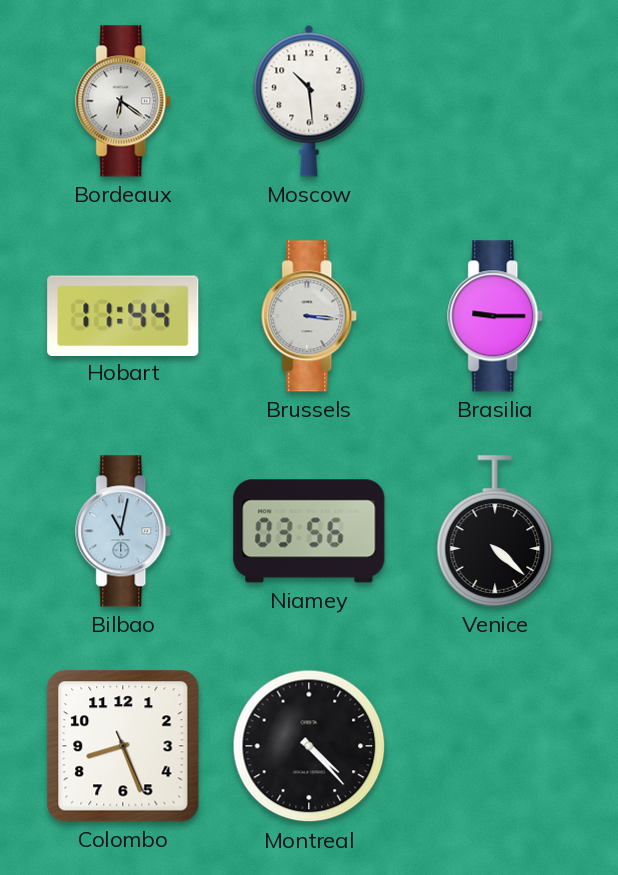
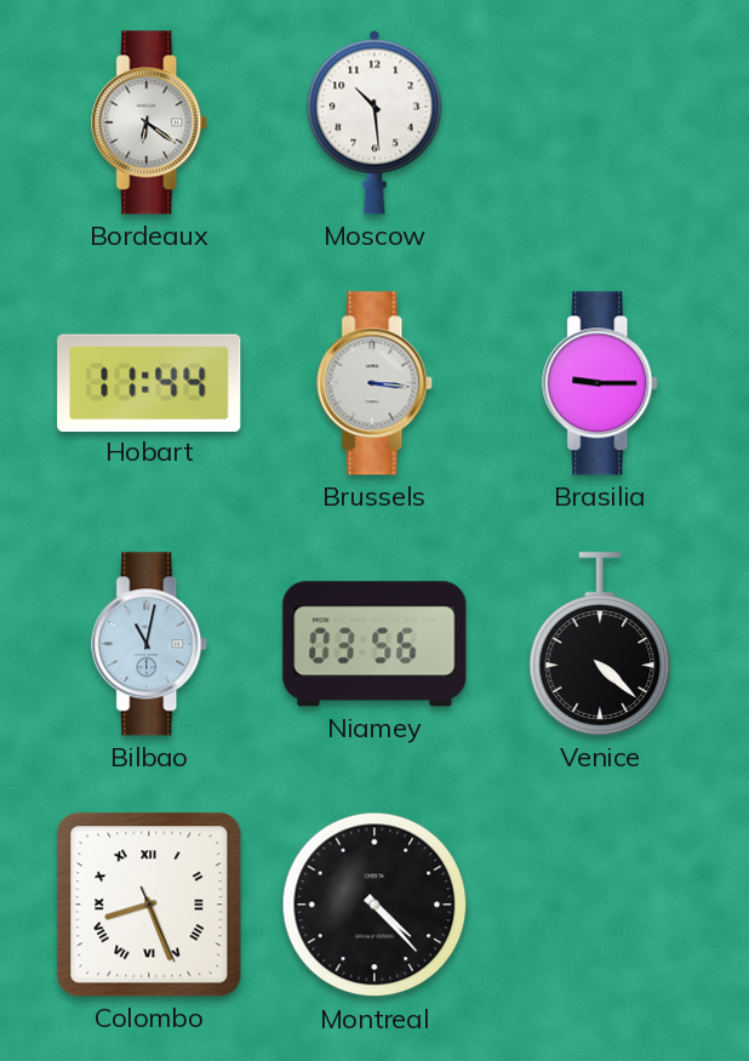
Colombo numerals: Arabic -> Roman
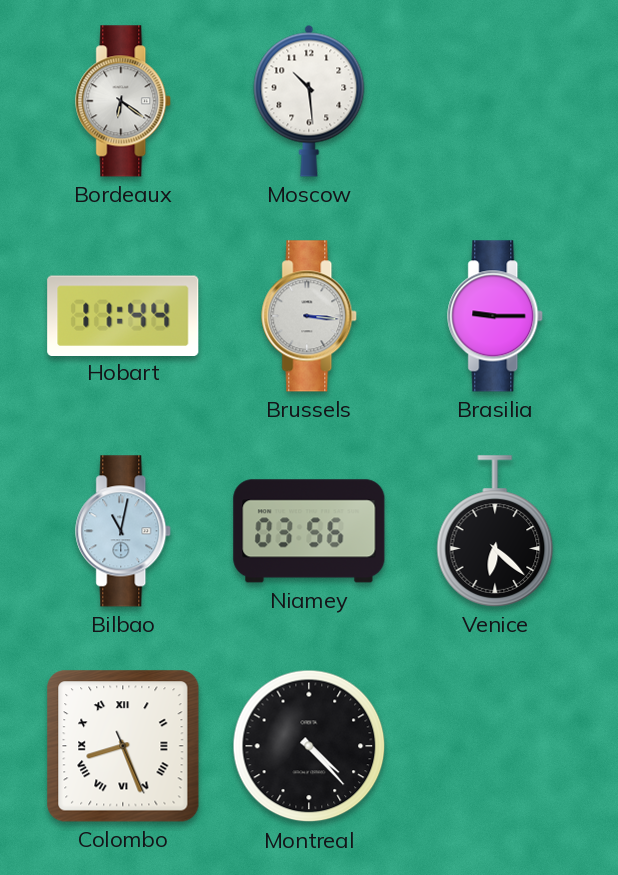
Venice: 4:22 -> 6:22
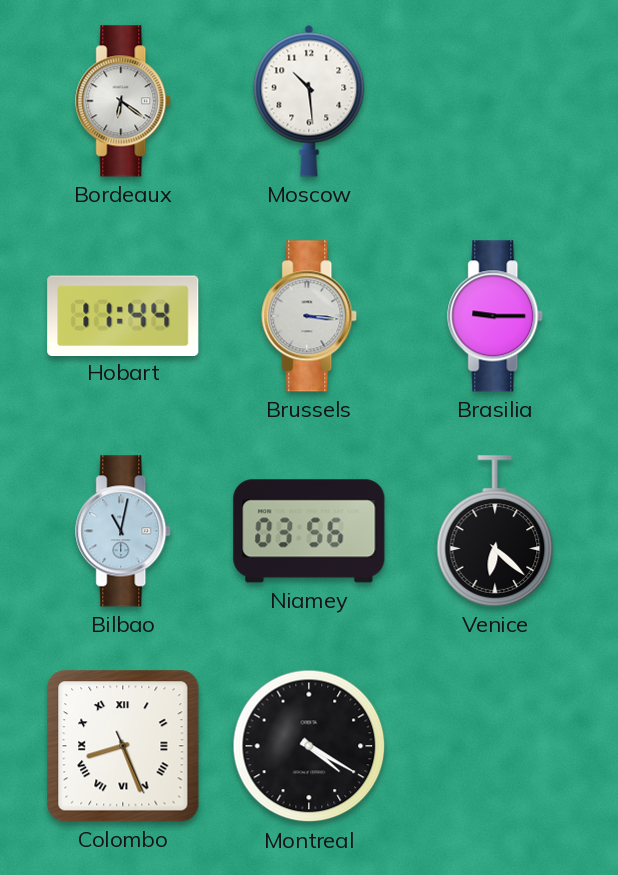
Montreal: 4:23 -> 4:20
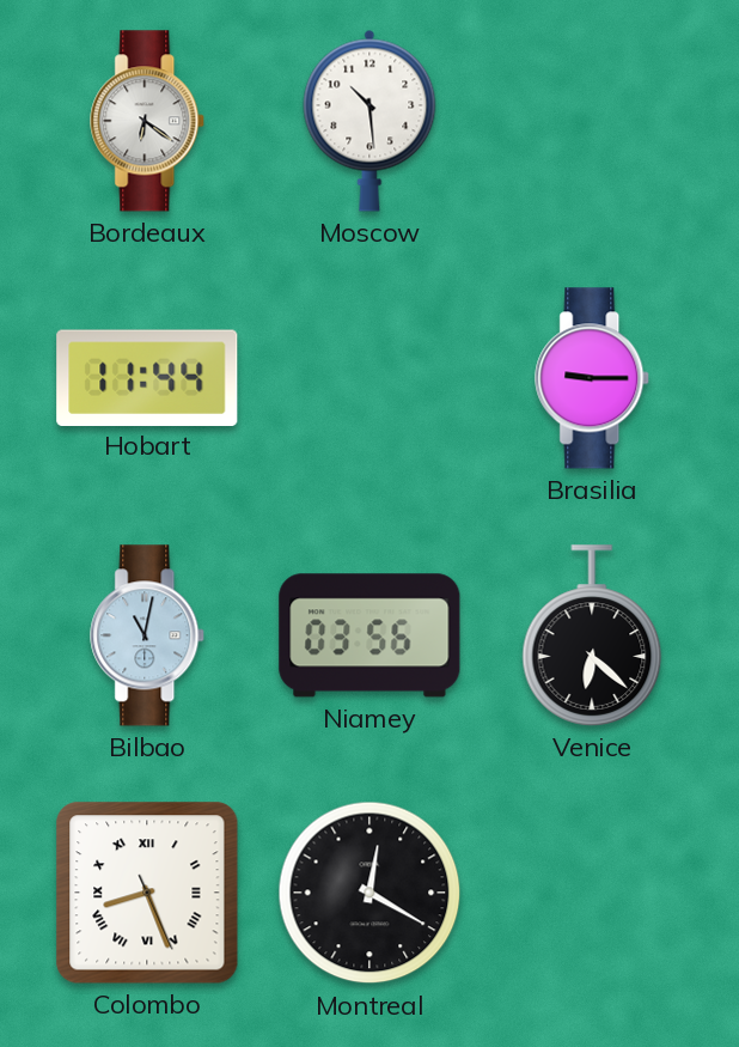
Brussels: 3:16 -> none
Montreal: 4:20 -> 12:20
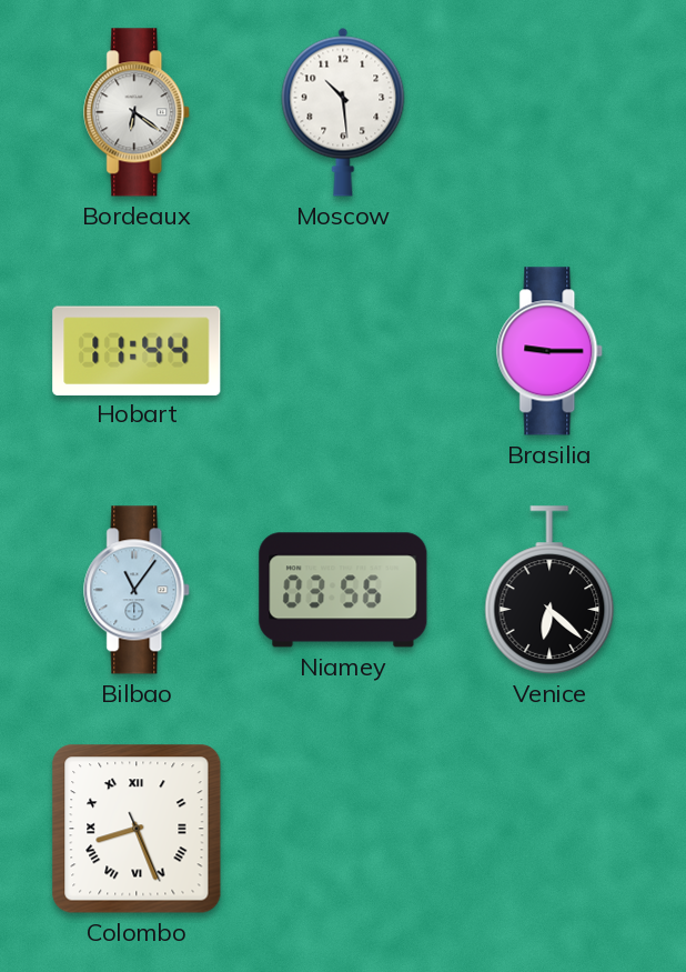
Bilbao: 11:02 -> 11:06
Montreal: 12:20 -> none
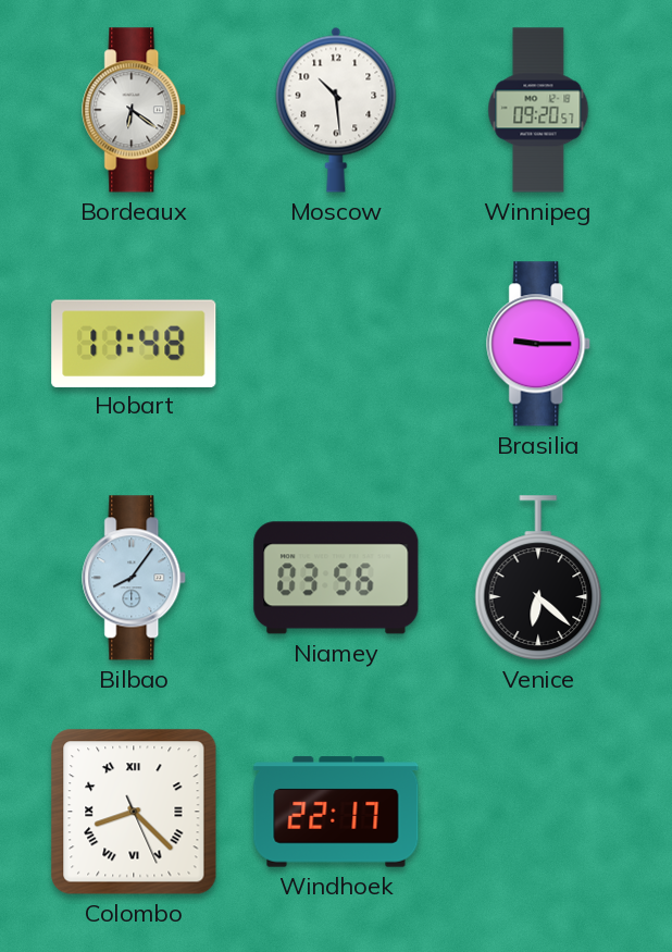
Winnipeg: none -> 09:20
Hobart: 11:44 -> 11:48
Bilbao: 11:06 -> 8:06
Colombo: 8:26 -> 8:22
Windhoek: none -> 22:17
